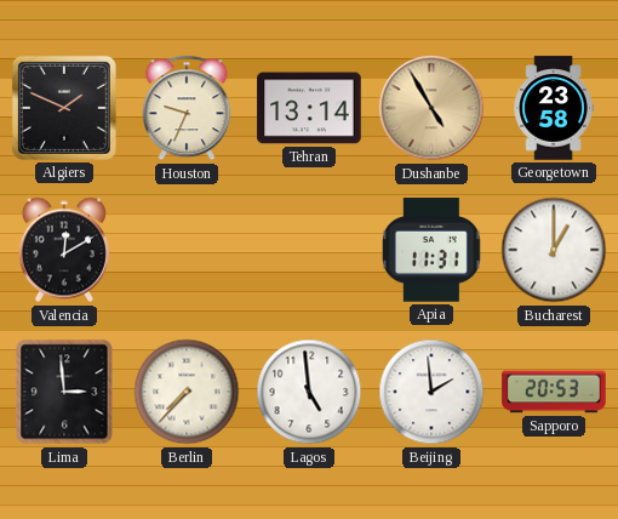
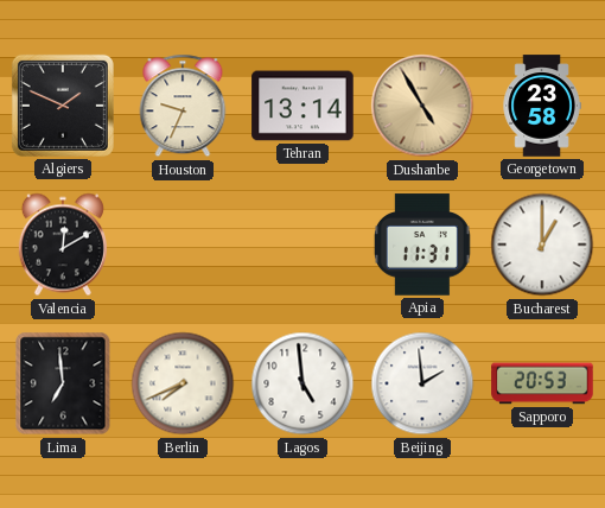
Lima: 2:59 -> 6:59
Berlin: 7:37 -> 7:41
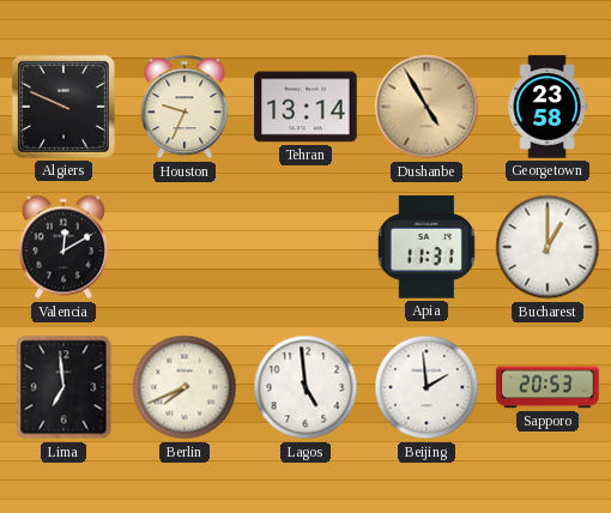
Algiers: 1:49 -> 9:49
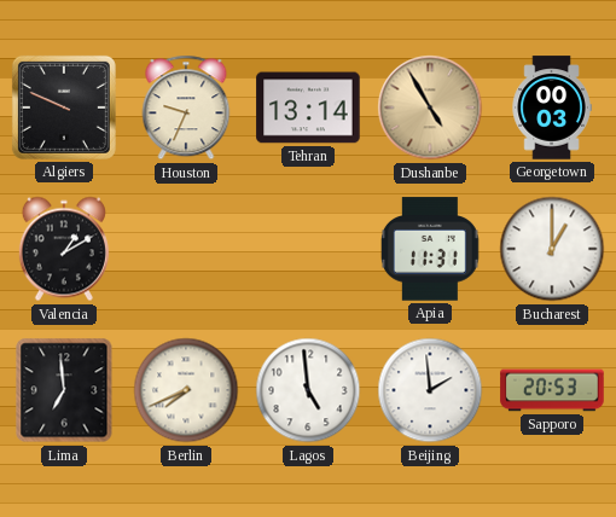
Georgetown: 23:58 -> 00:03
Valencia: 12:10 -> 1:10
